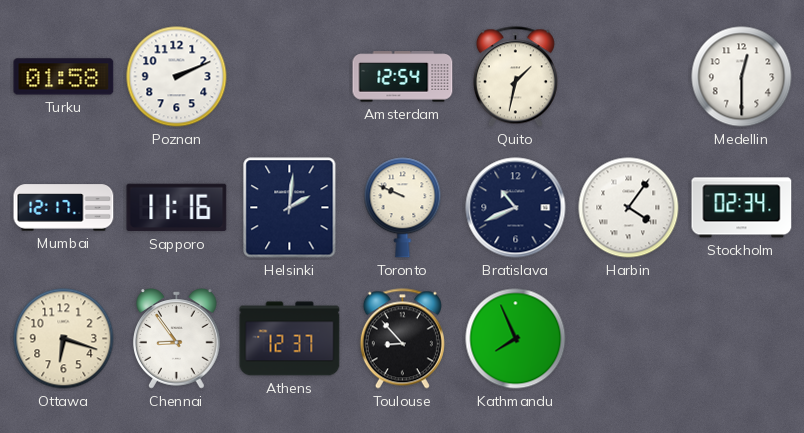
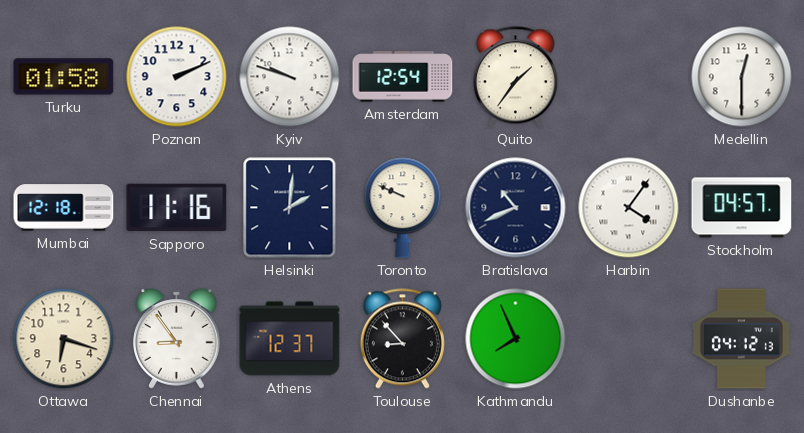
Kyiv: none -> 9:48
Quito: 1:32 -> 1:36
Mumbai: 12:17 -> 12:18
Stockholm: 02:34 -> 04:57
Dushanbe: none -> 04:12
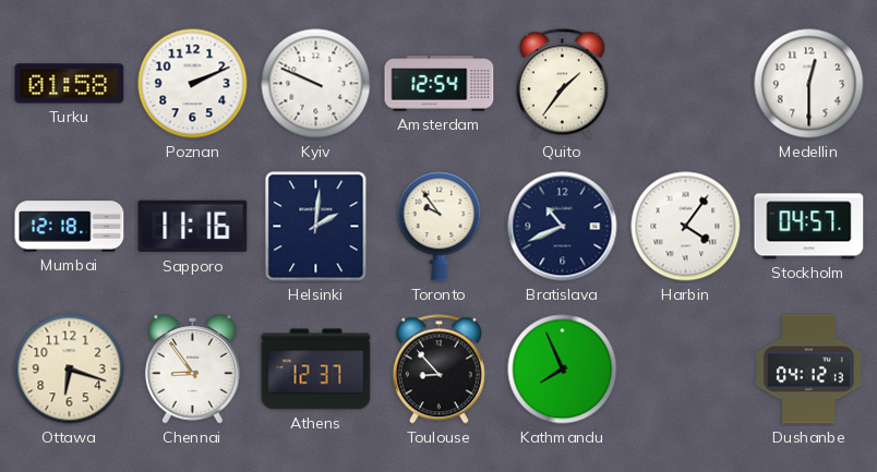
Kyiv: 9:48 -> 9:49
Toronto: 9:49 -> 9:54
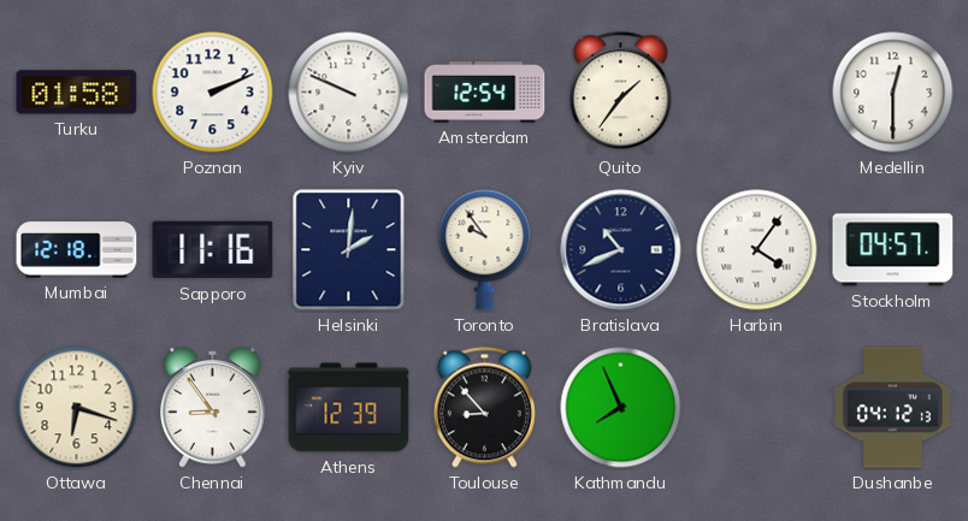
Athens: 12:37 -> 12:39
